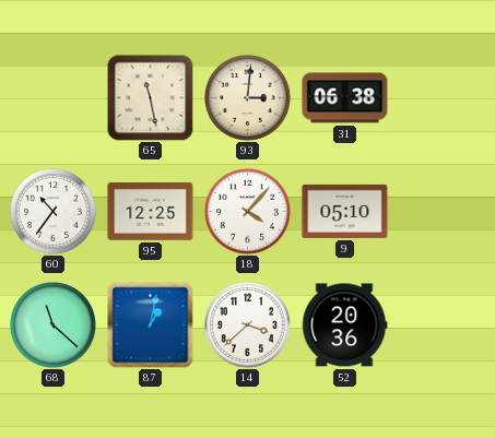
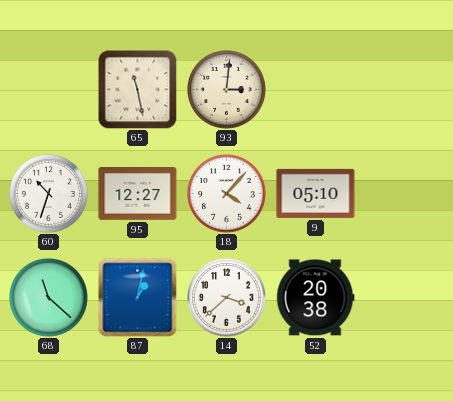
31: 06:38 -> none
60: 10:36 -> 10:33
95: 12:25 -> 12:27
52: 20:36 -> 20:38
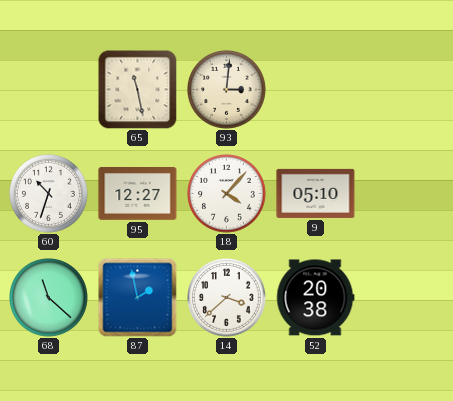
87: 1:02 -> 1:58
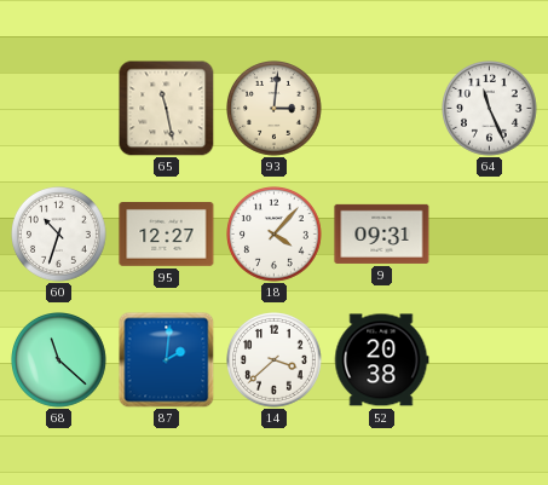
64: none -> 11:26
9: 05:10 -> 09:31
87: 1:58 -> 2:01
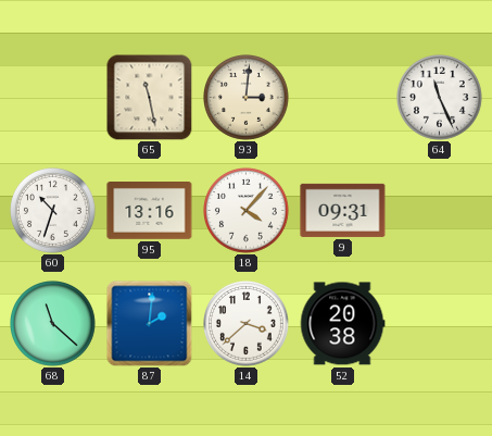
95: 12:27 -> 13:16
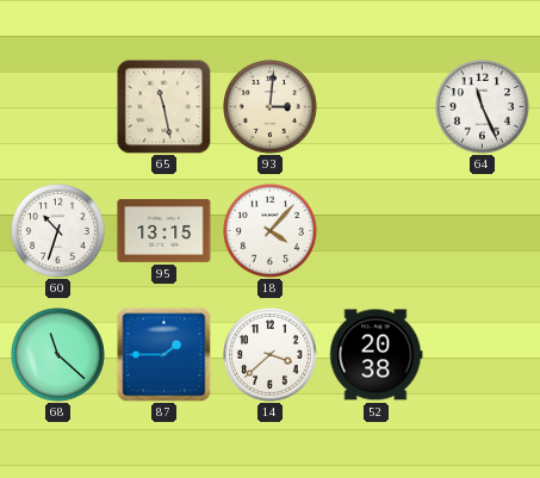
95: 13:16 -> 13:15
9: 09:31 -> none
87: 2:01 -> 1:45
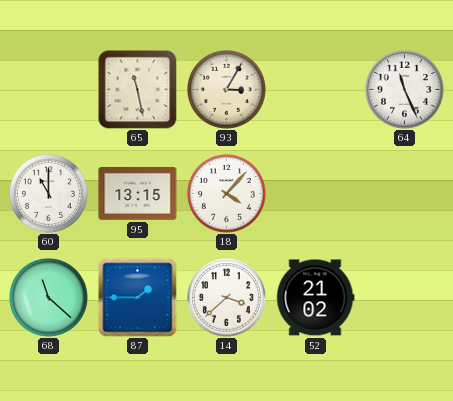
93: 3:01 -> 3:05
60: 10:33 -> 11:00
52: 20:38 -> 21:02
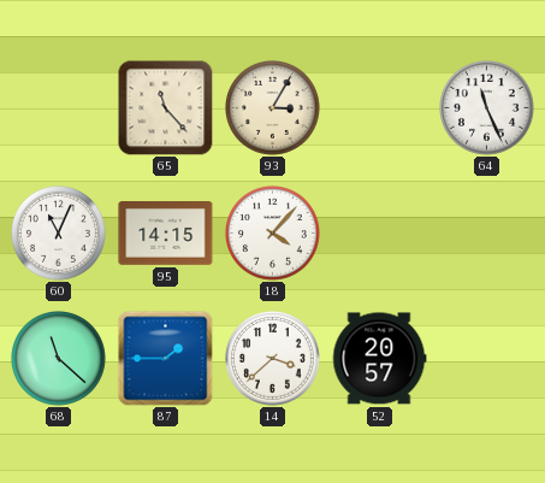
65: 11:28 -> 11:23
60: 11:00 -> 11:04
95: 13:15 -> 14:15
52: 21:02 -> 20:57
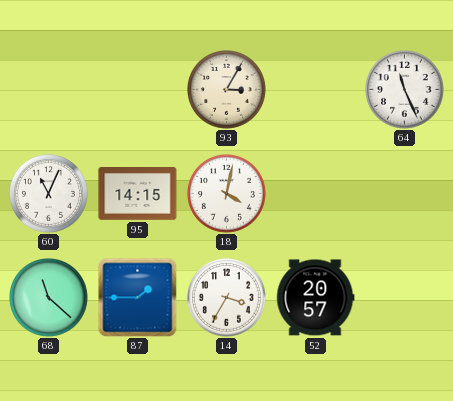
65: 11:23 -> none
18: 4:07 -> 4:02
14: 3:38 -> 3:35
